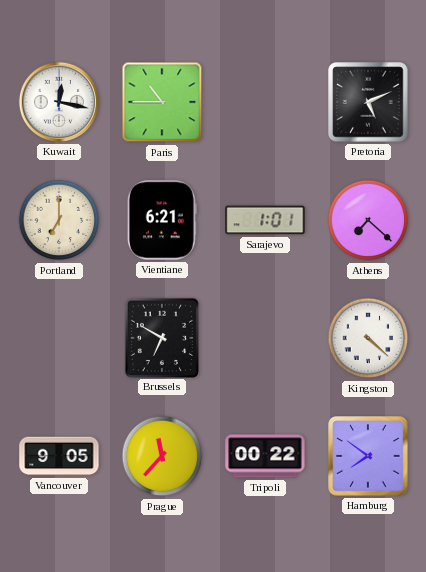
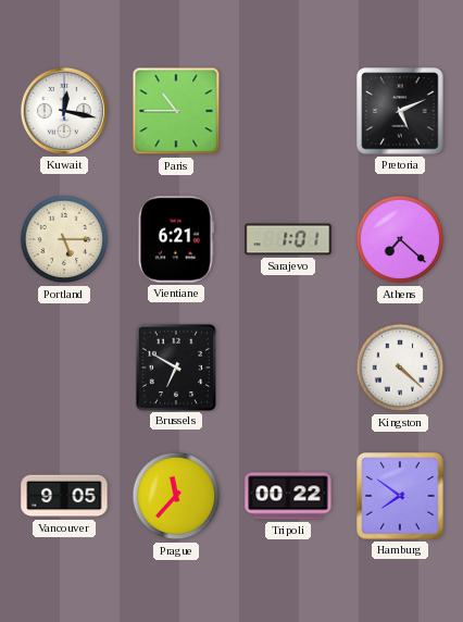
Portland: 7:00 -> 5:15
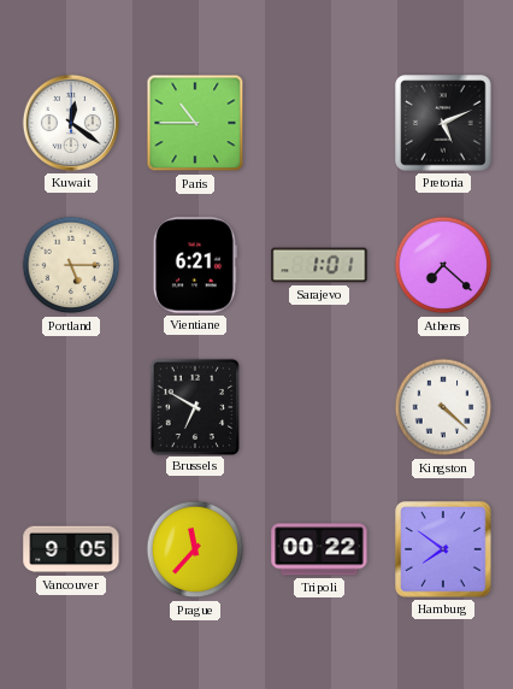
Kuwait: 12:17 -> 12:21
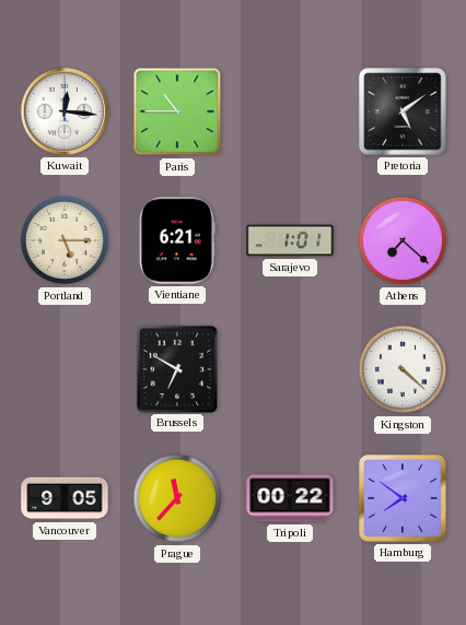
Kuwait: 12:21 -> 12:16
Pretoria: 5:11 -> 5:09
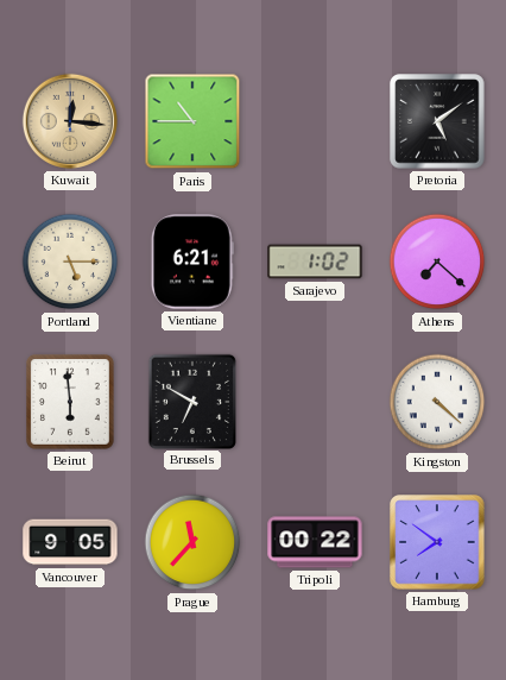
Kuwait dial: white -> champagne
Sarajevo: 1:01 -> 1:02
Beirut: none -> 5:59
